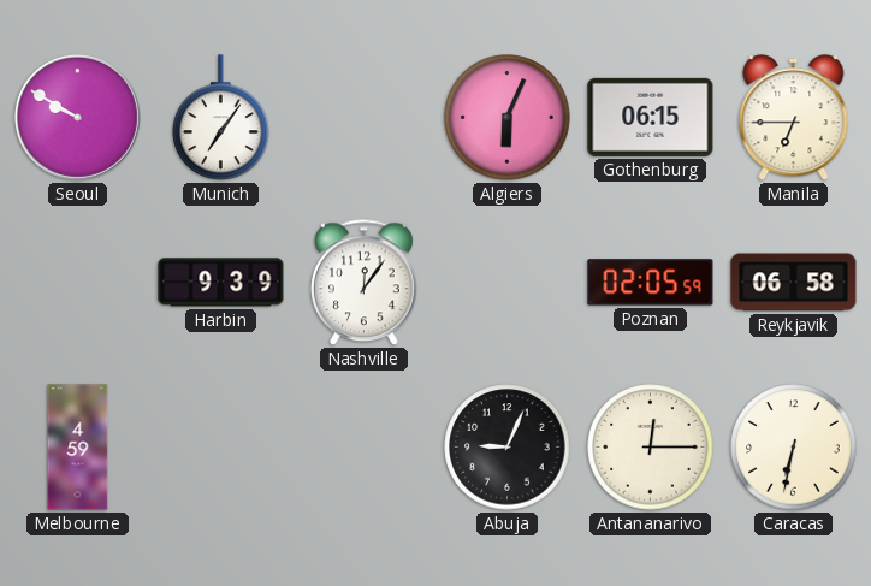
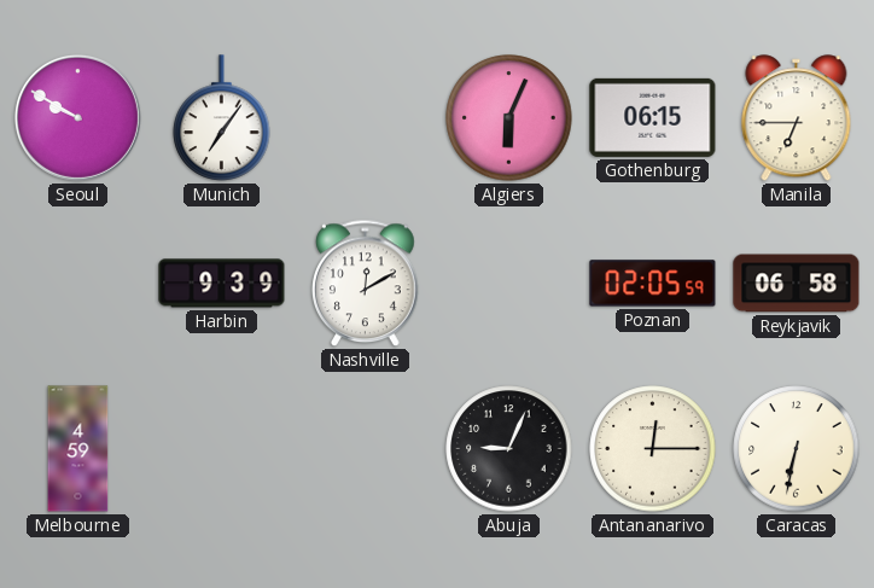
Nashville: 12:06 -> 12:10
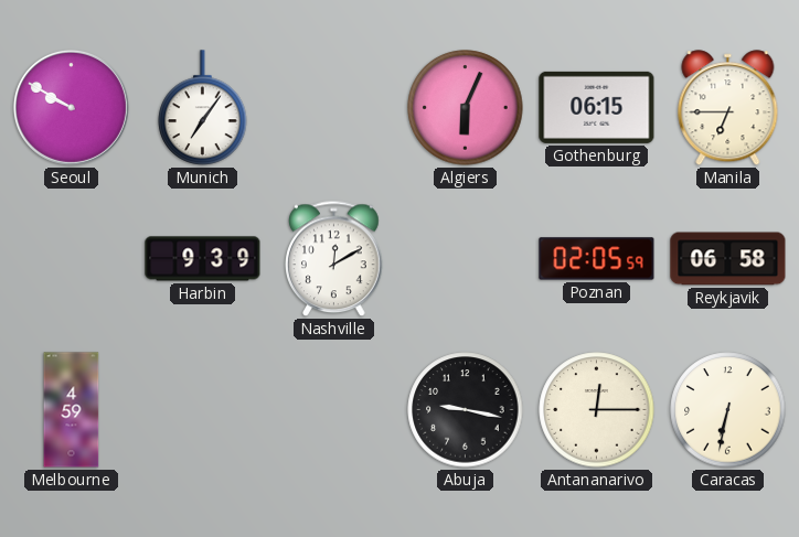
Abuja: 9:04 -> 9:17
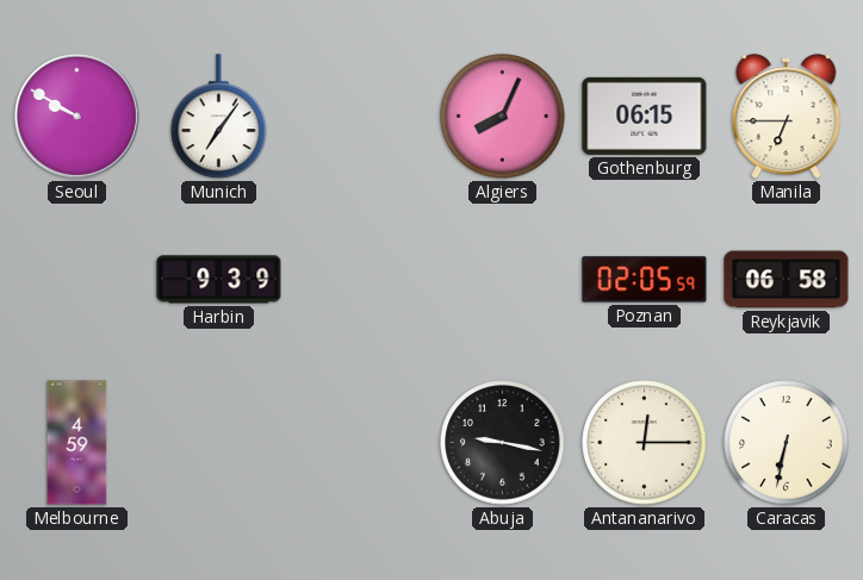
Algiers: 6:04 -> 8:04
Nashville: 12:10 -> none
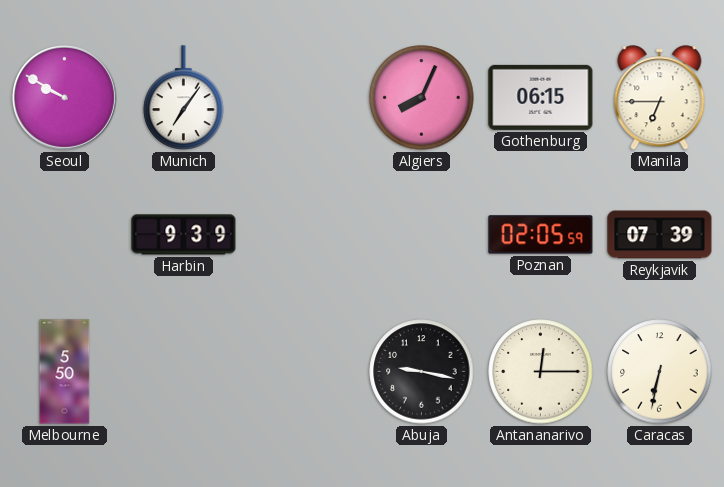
Reykjavik: 06:58 -> 07:39
Melbourne: 4:59 -> 5:50
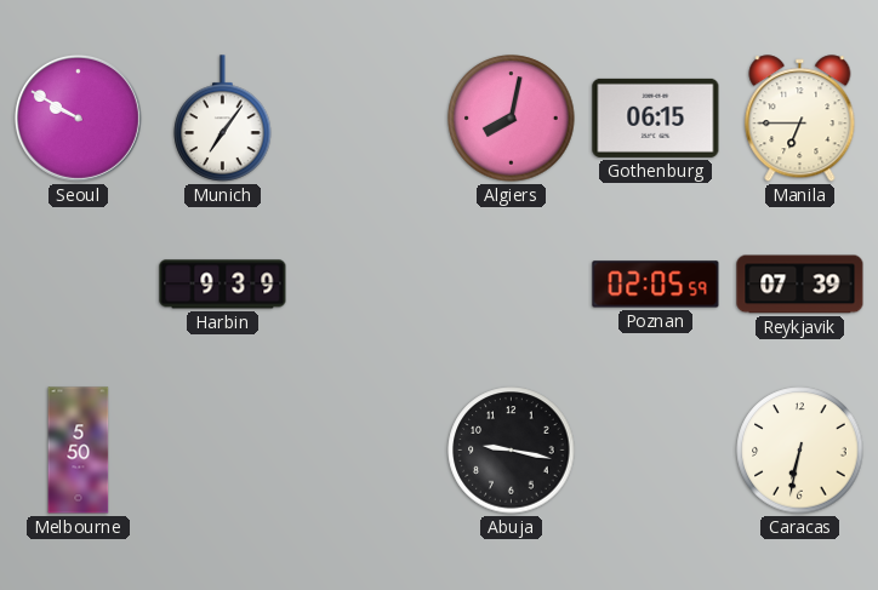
Algiers: 8:04 -> 8:02
Antananarivo: 12:15 -> none
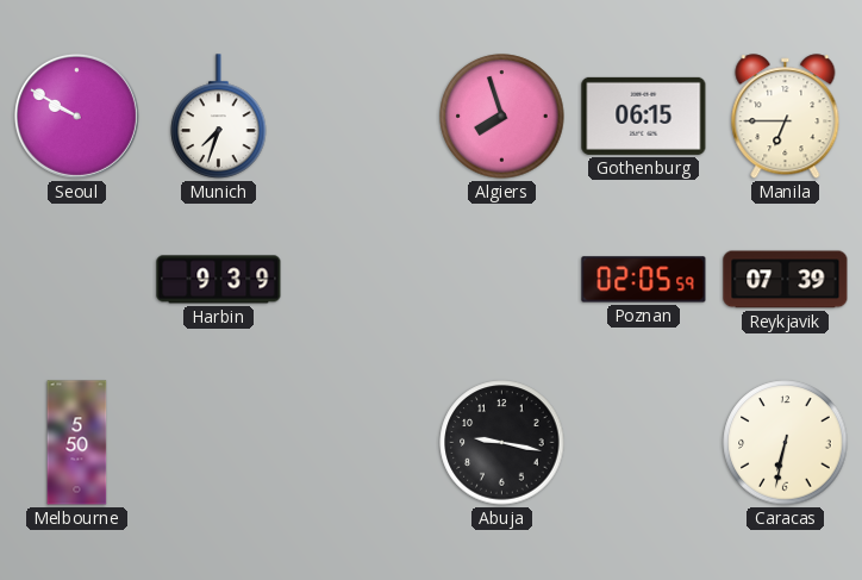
Munich: 7:06 -> 7:33
Algiers: 8:02 -> 7:57
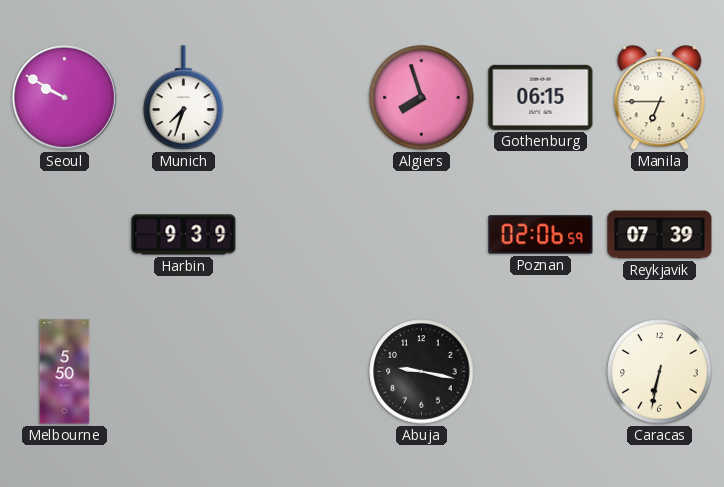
Poznan: 02:05 -> 02:06
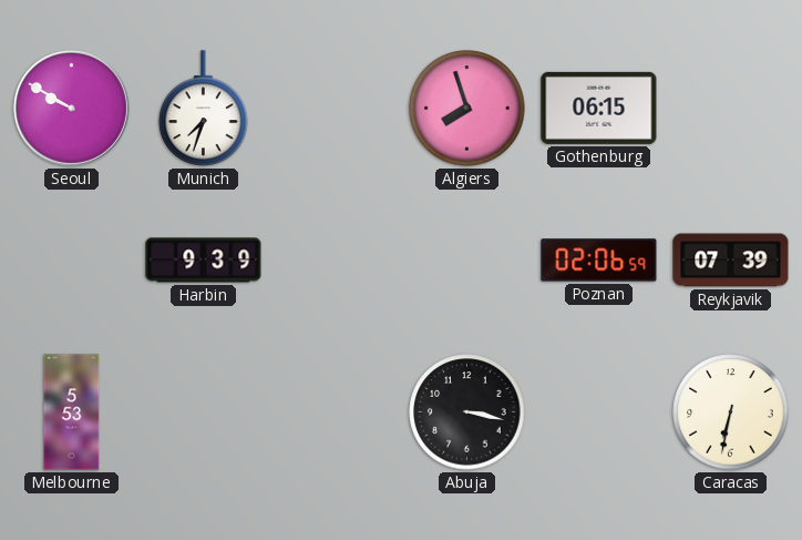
Manila: 6:45 -> none
Melbourne: 5:50 -> 5:53
Abuja: 9:17 -> 3:17
